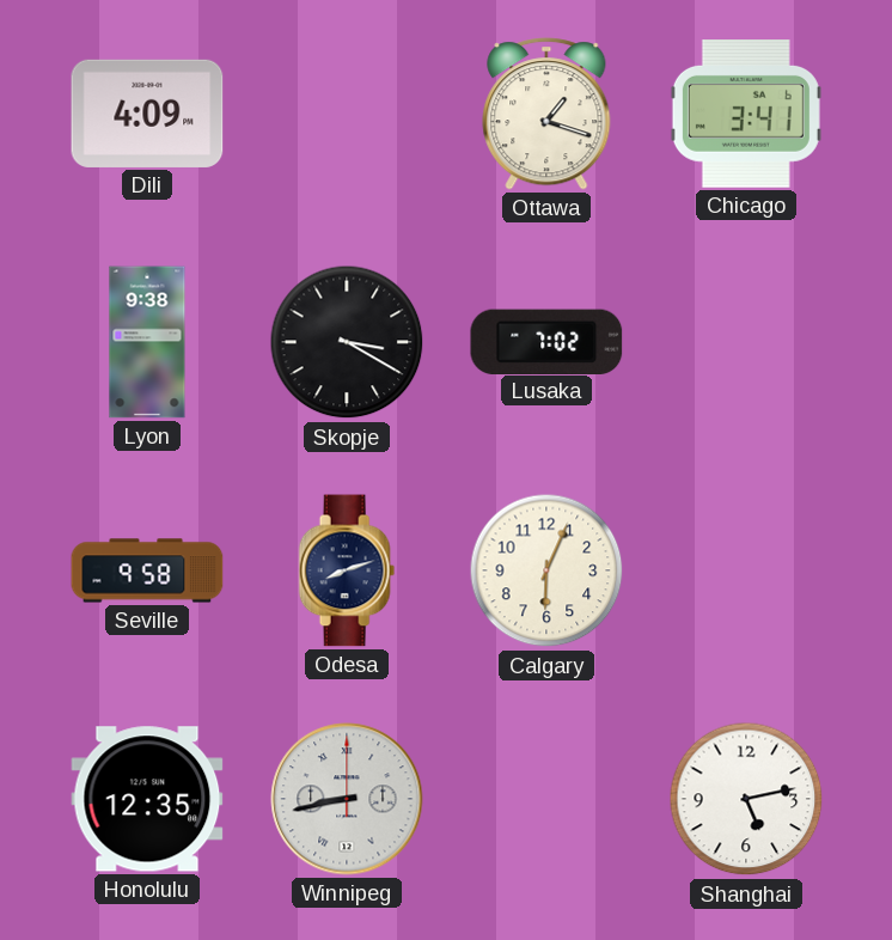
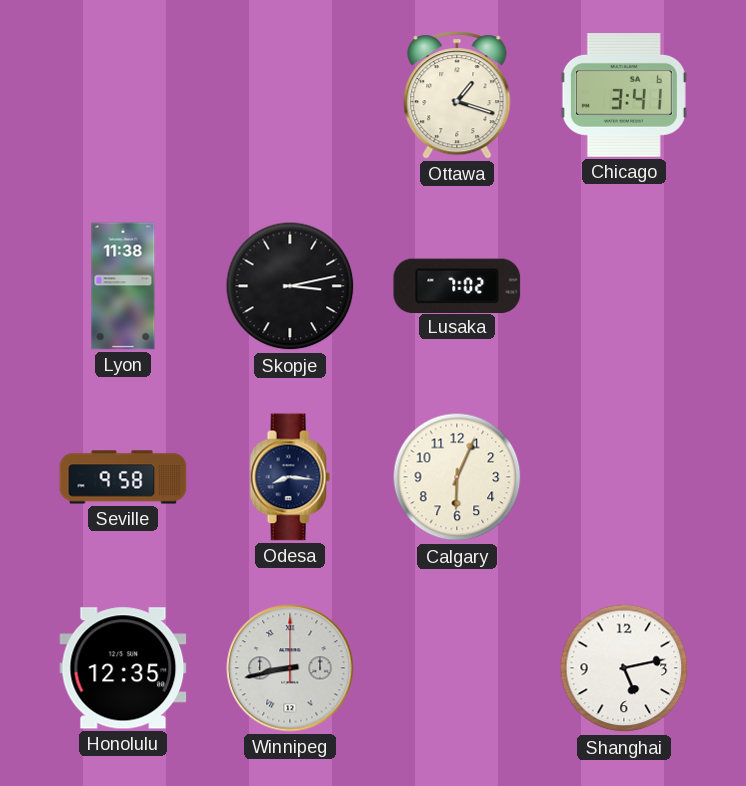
Dili: 4:09 -> none
Lyon: 9:38 -> 11:38
Skopje: 3:20 -> 3:13
Odesa: 8:12 -> 8:16
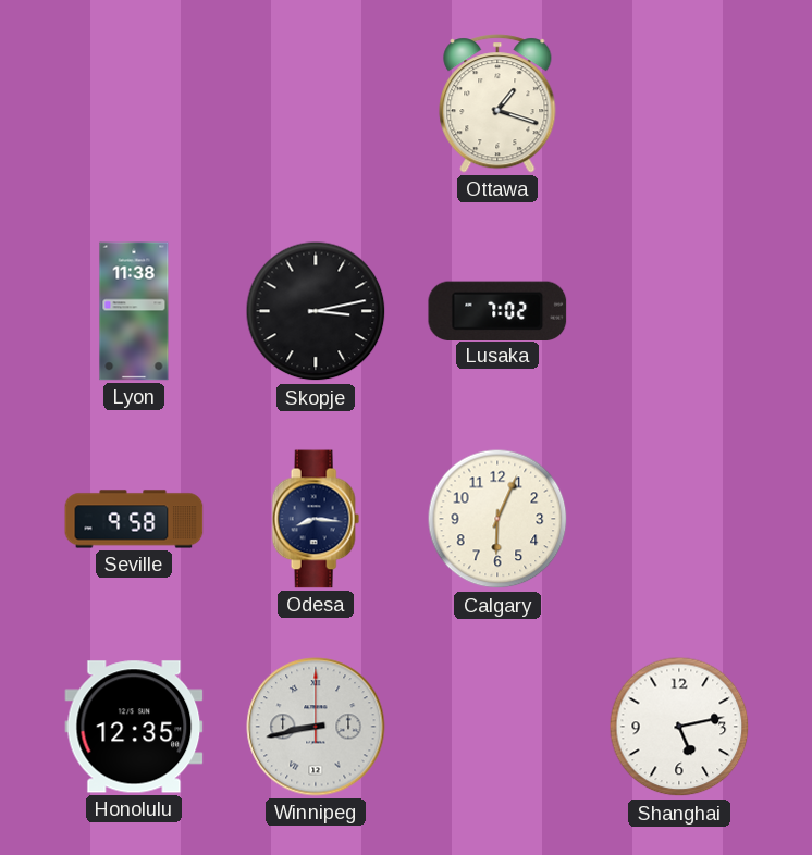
Chicago: 3:41 -> none
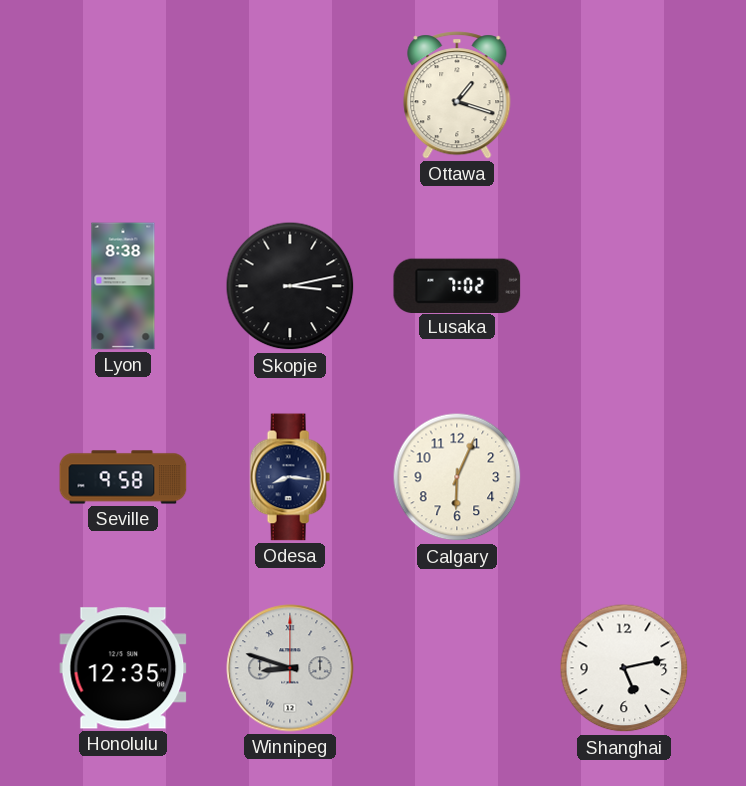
Lyon: 11:38 -> 8:38
Winnipeg: 8:43 -> 8:48
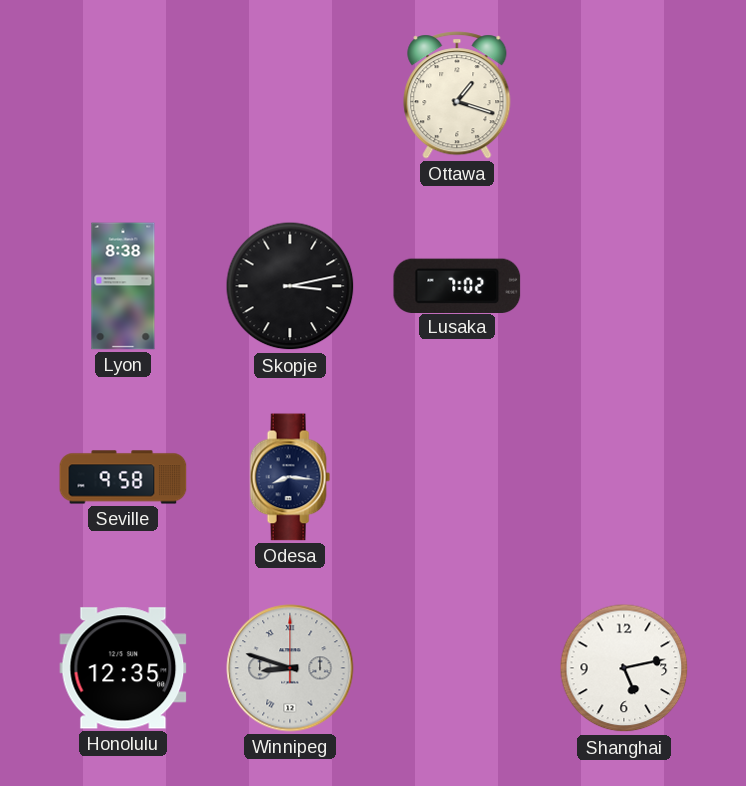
Calgary: 6:04 -> none
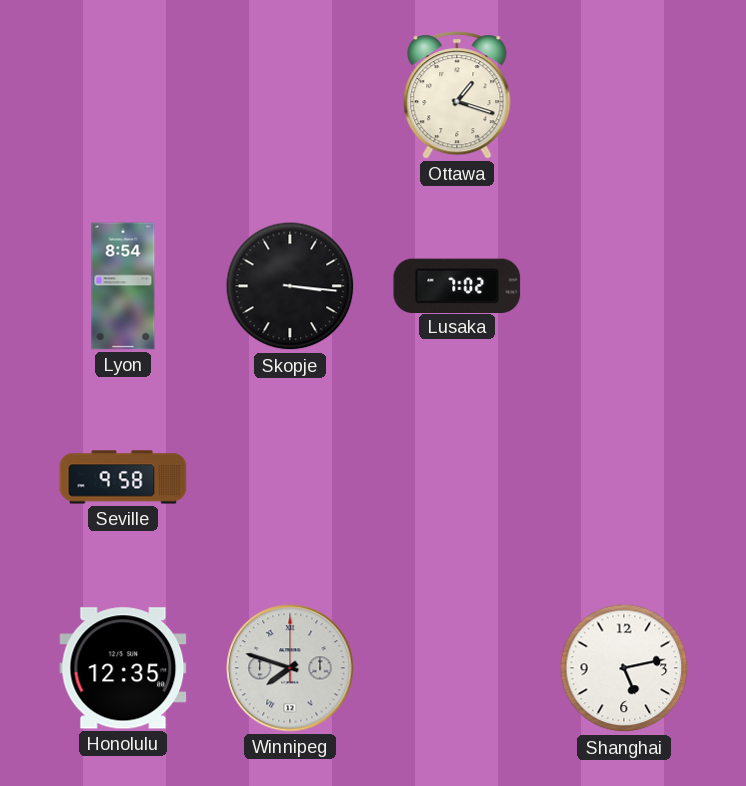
Lyon: 8:38 -> 8:54
Skopje: 3:13 -> 3:16
Odesa: 8:16 -> none
Winnipeg: 8:48 -> 7:48
